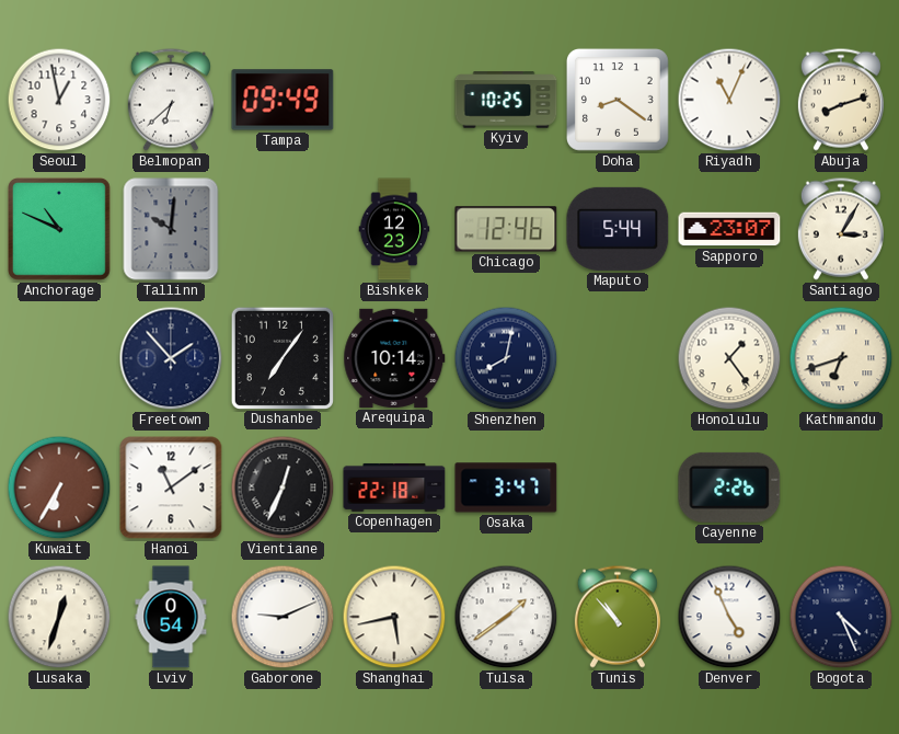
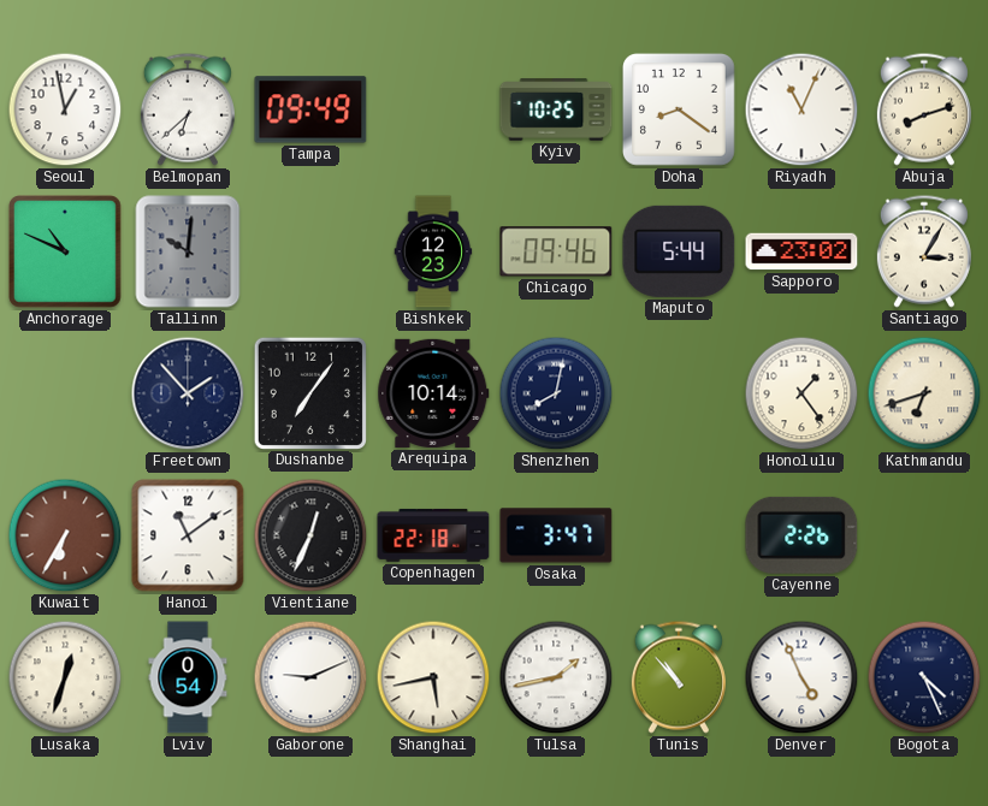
Chicago: 12:46 -> 09:46
Sapporo: 23:07 -> 23:02
Tulsa: 1:39 -> 1:43
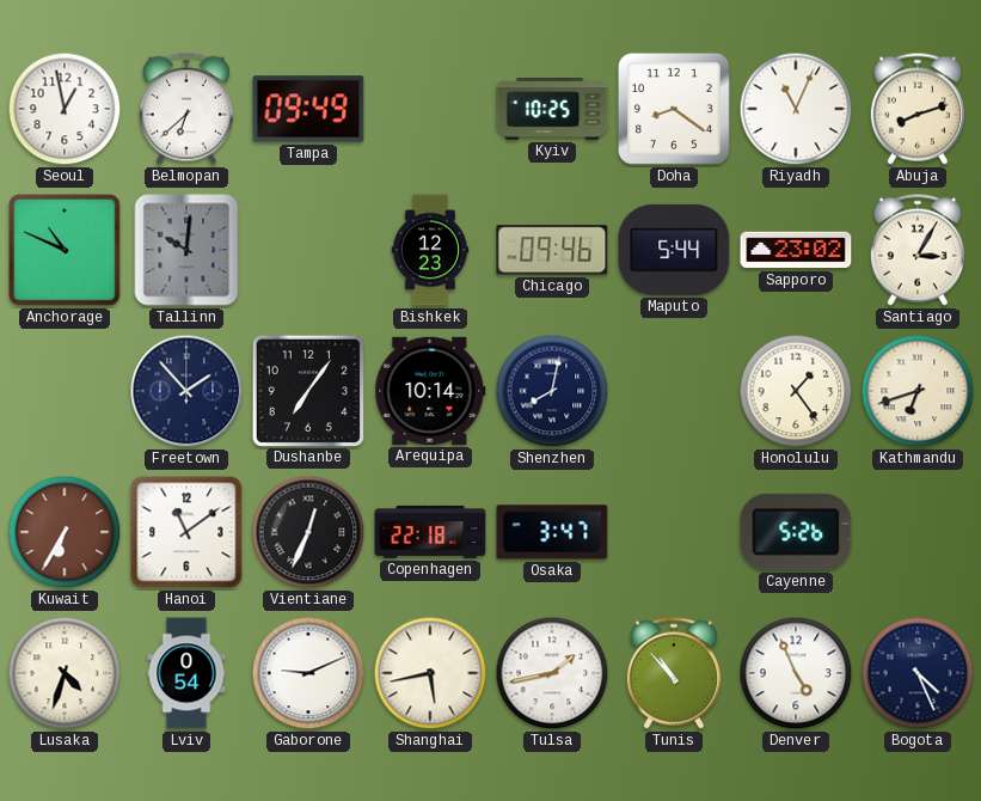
Cayenne: 2:26 -> 5:26
Lusaka: 12:33 -> 4:33
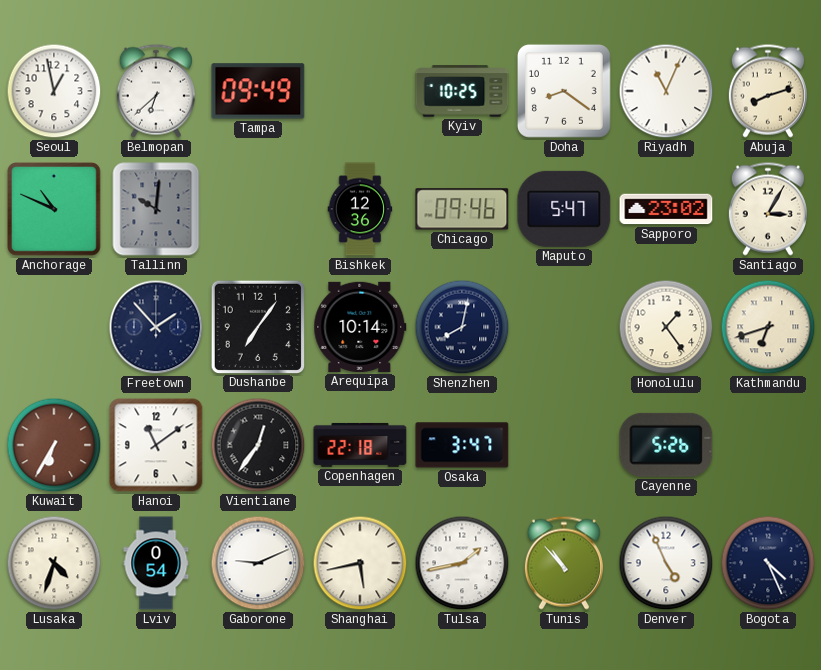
Bishkek: 12:23 -> 12:36
Maputo: 5:44 -> 5:47
Vientiane: 12:34 -> 12:36
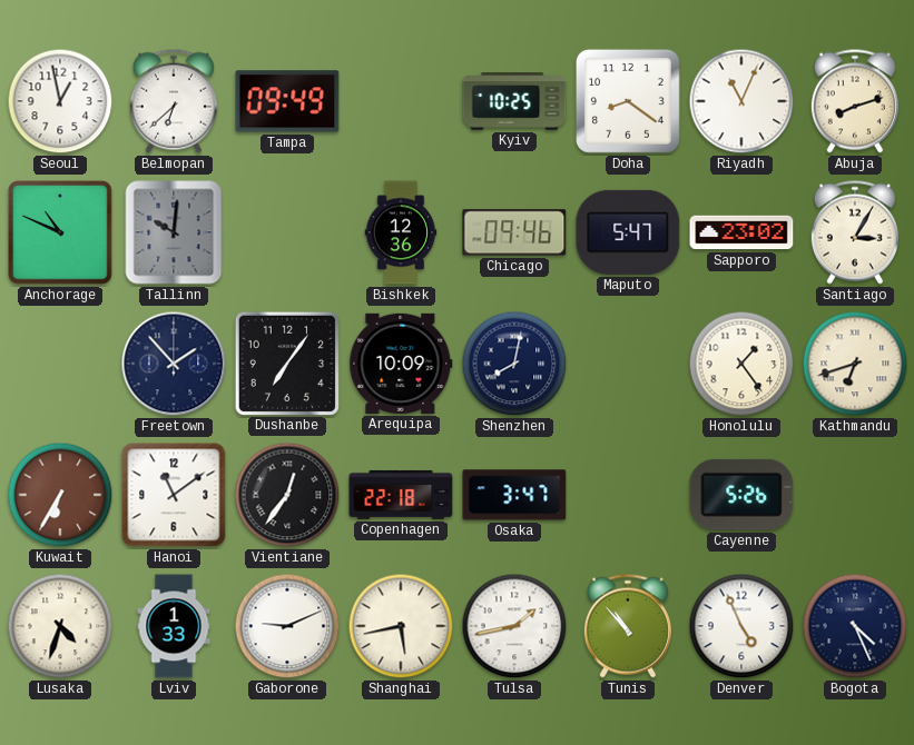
Arequipa: 10:14 -> 10:09
Lviv: 0:54 -> 1:33
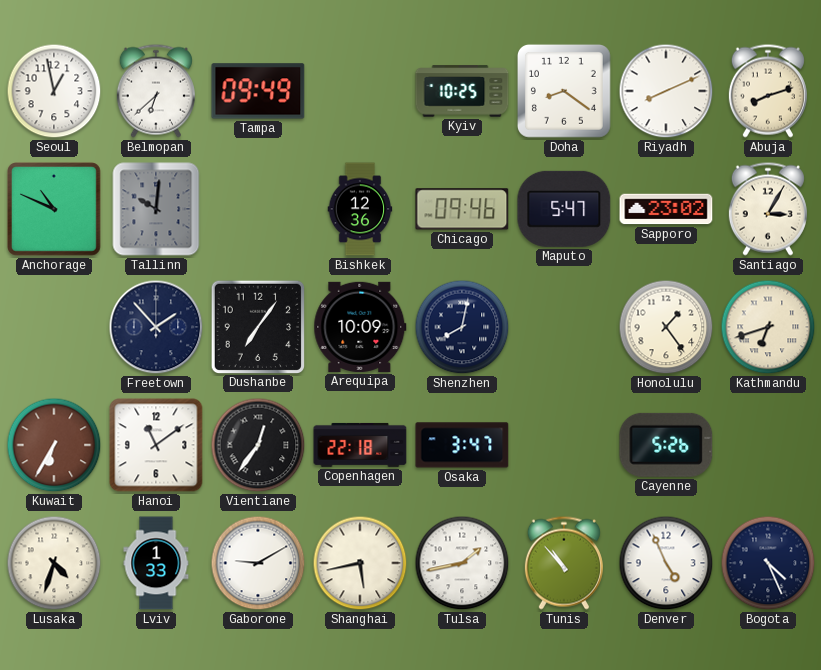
Riyadh: 11:04 -> 8:11
Gaborone: 9:11 -> 9:10
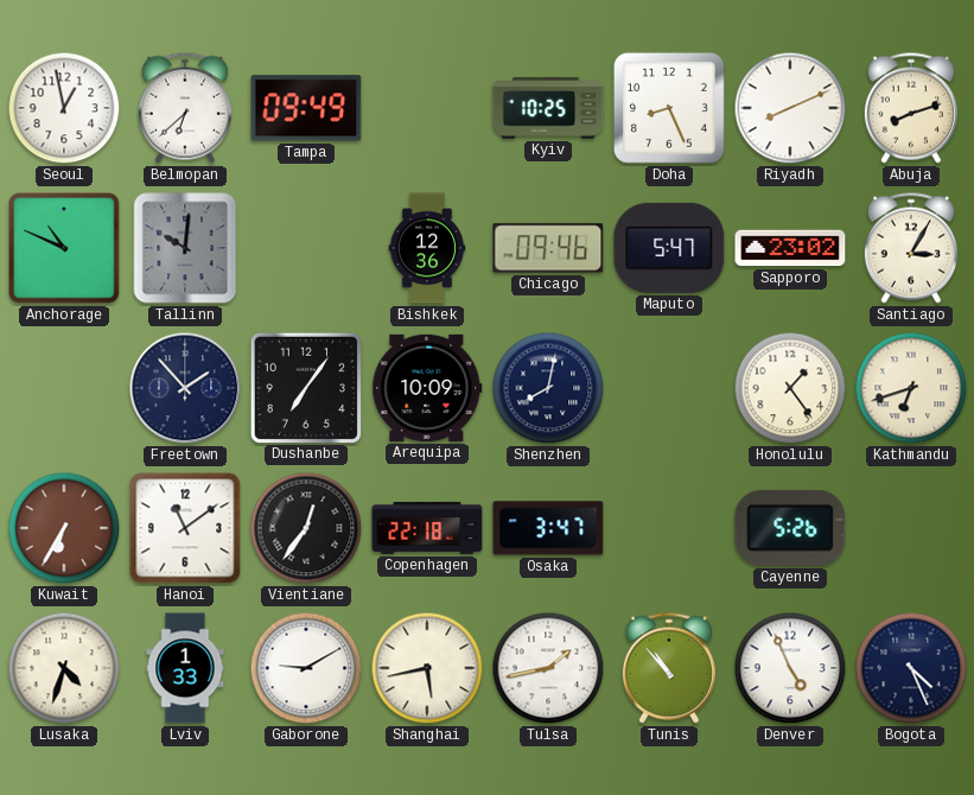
Doha: 8:21 -> 8:26
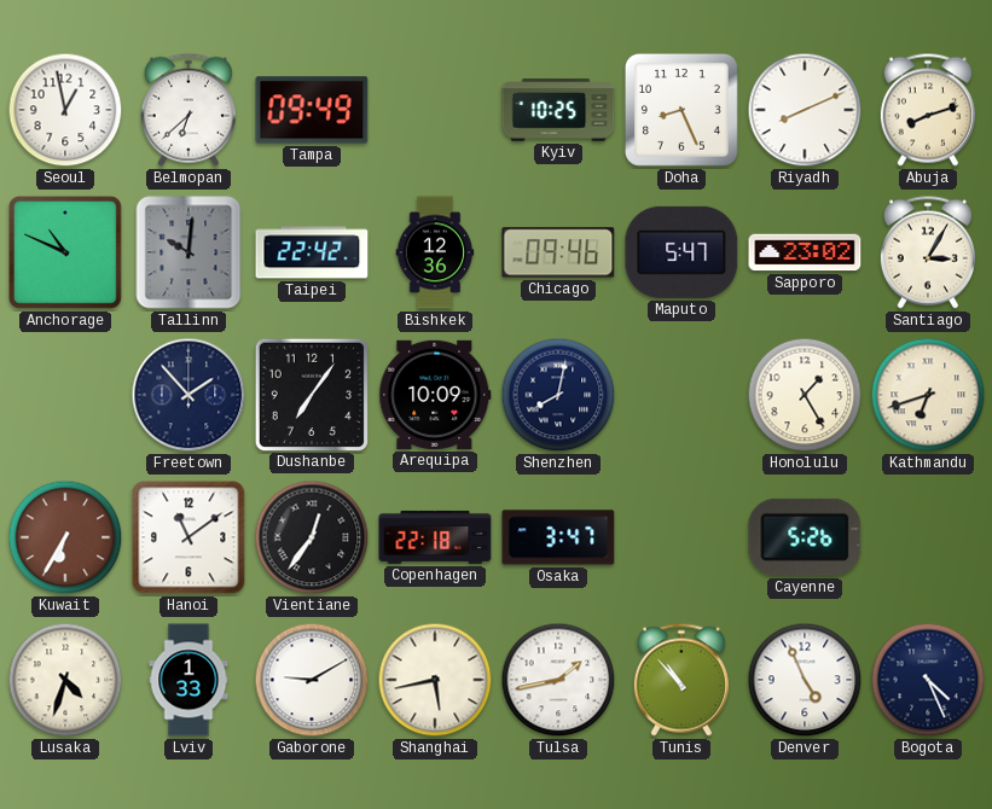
Taipei: none -> 22:42
Honolulu: 1:24 -> 1:25
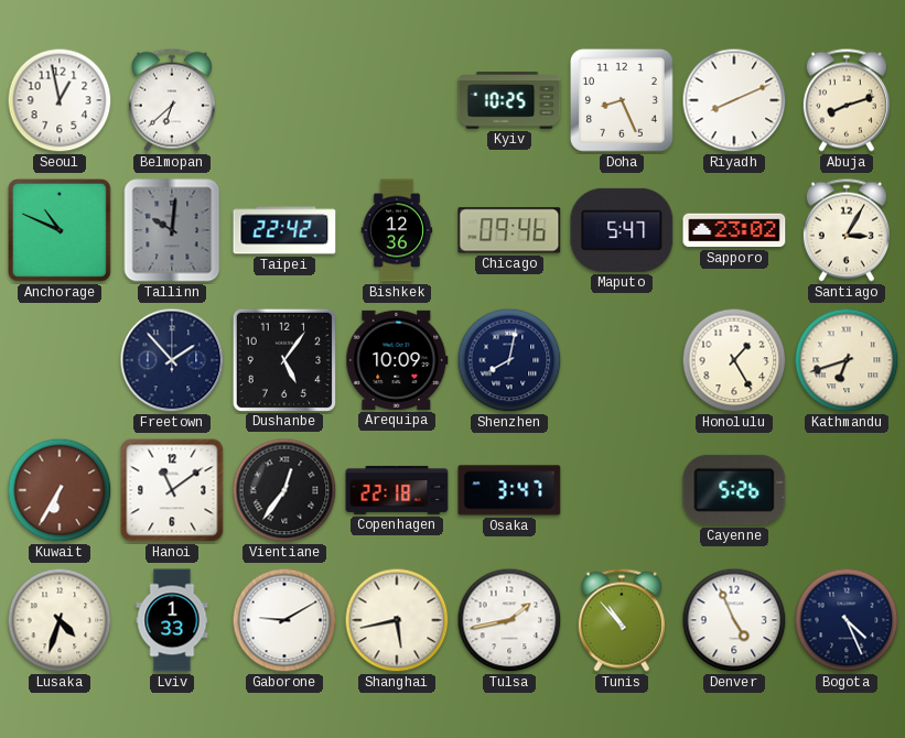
Tampa: 09:49 -> none
Dushanbe: 7:06 -> 5:06
